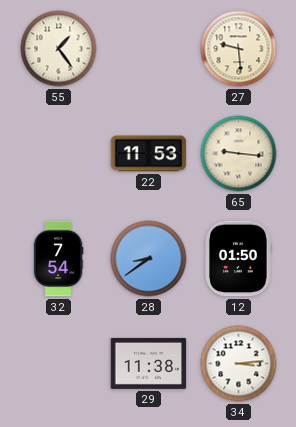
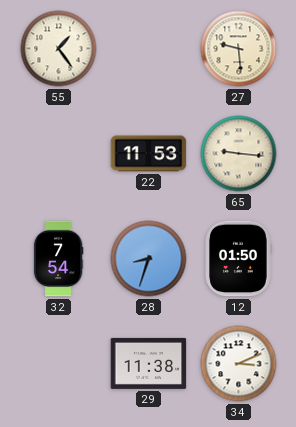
28: 8:39 -> 8:33
34: 3:14 -> 3:11
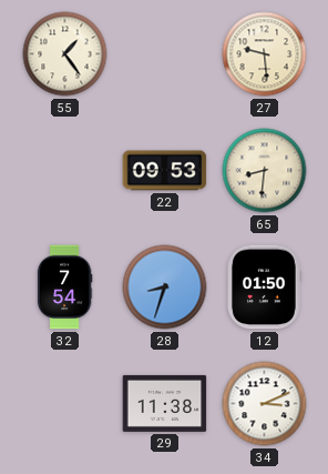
22: 11:53 -> 09:53
65: 9:16 -> 8:31
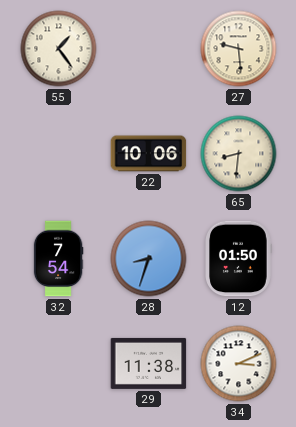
22: 09:53 -> 10:06
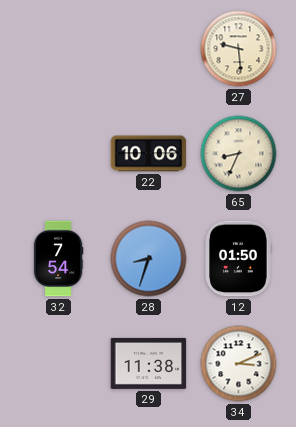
55: 1:24 -> none
65: 8:31 -> 8:34
